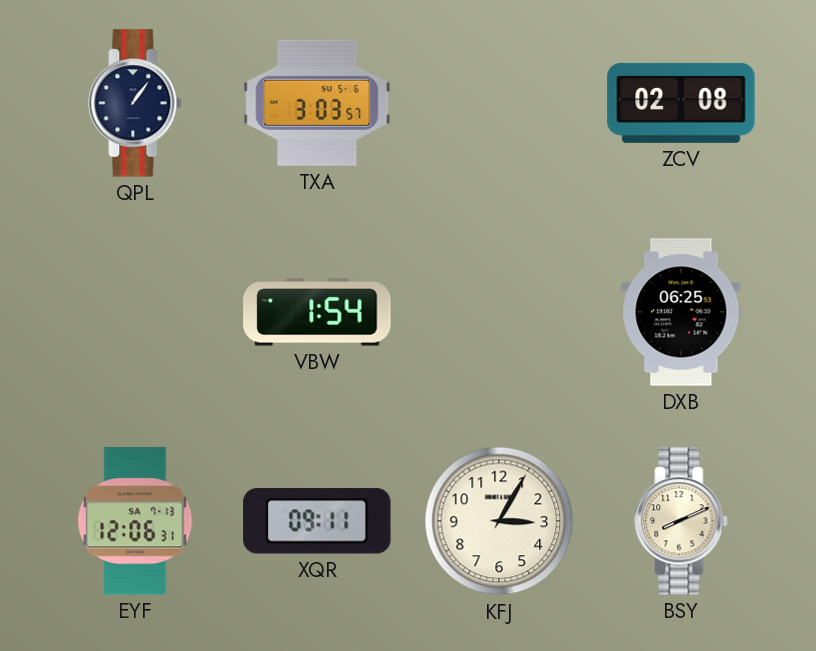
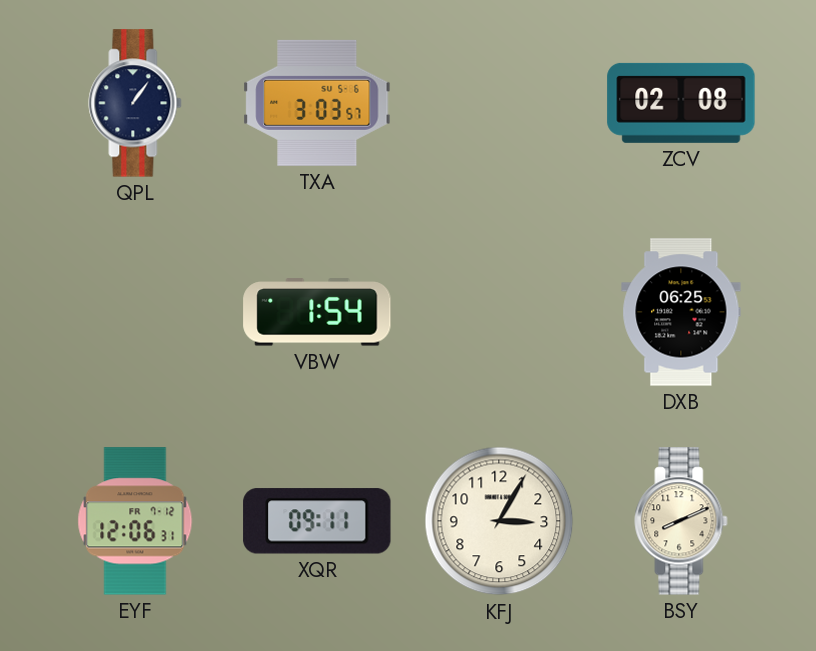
EYF date: SA 7-13 -> FR 7-12
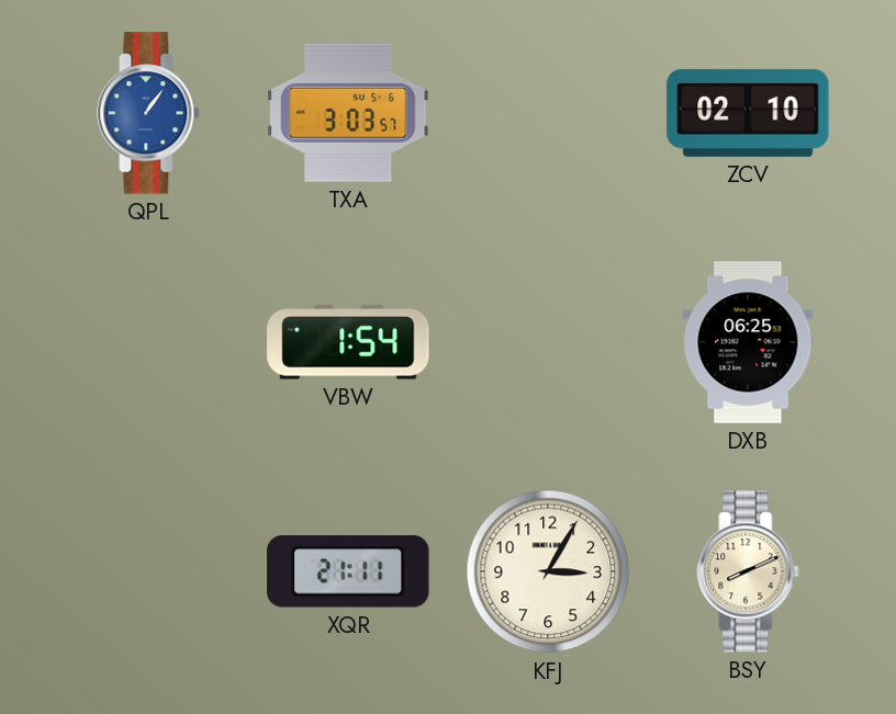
QPL dial: navy -> blue
ZCV: 02:08 -> 02:10
EYF: 12:06 -> none
XQR: 09:11 -> 21:11
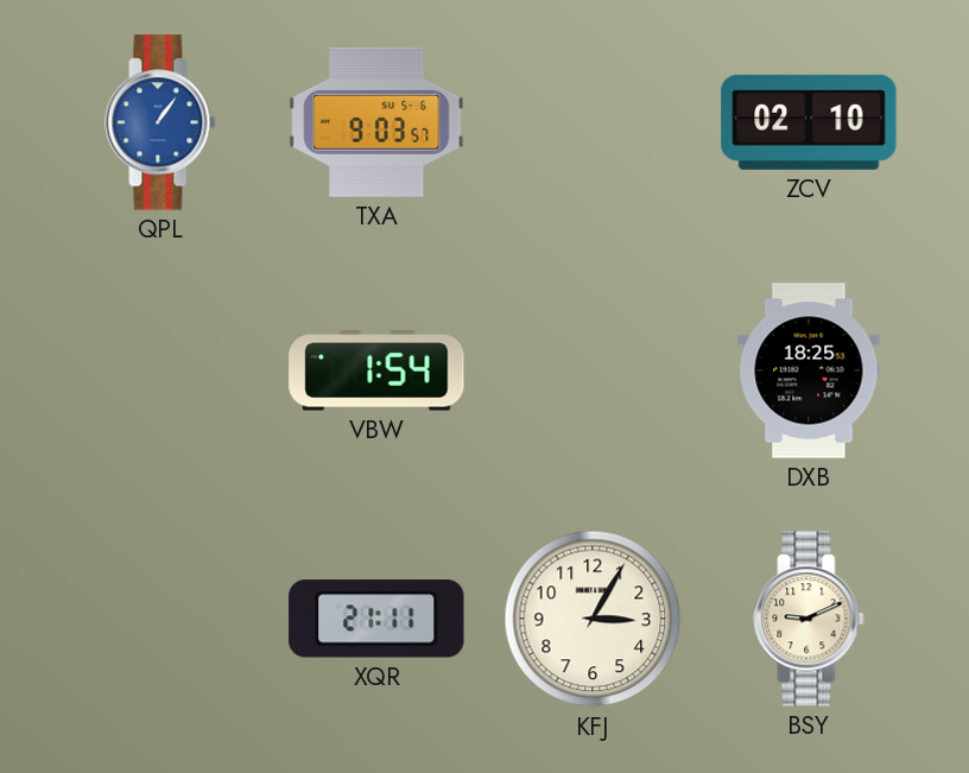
TXA: 3:03 -> 9:03
DXB: 06:25 -> 18:25
BSY: 8:11 -> 9:11
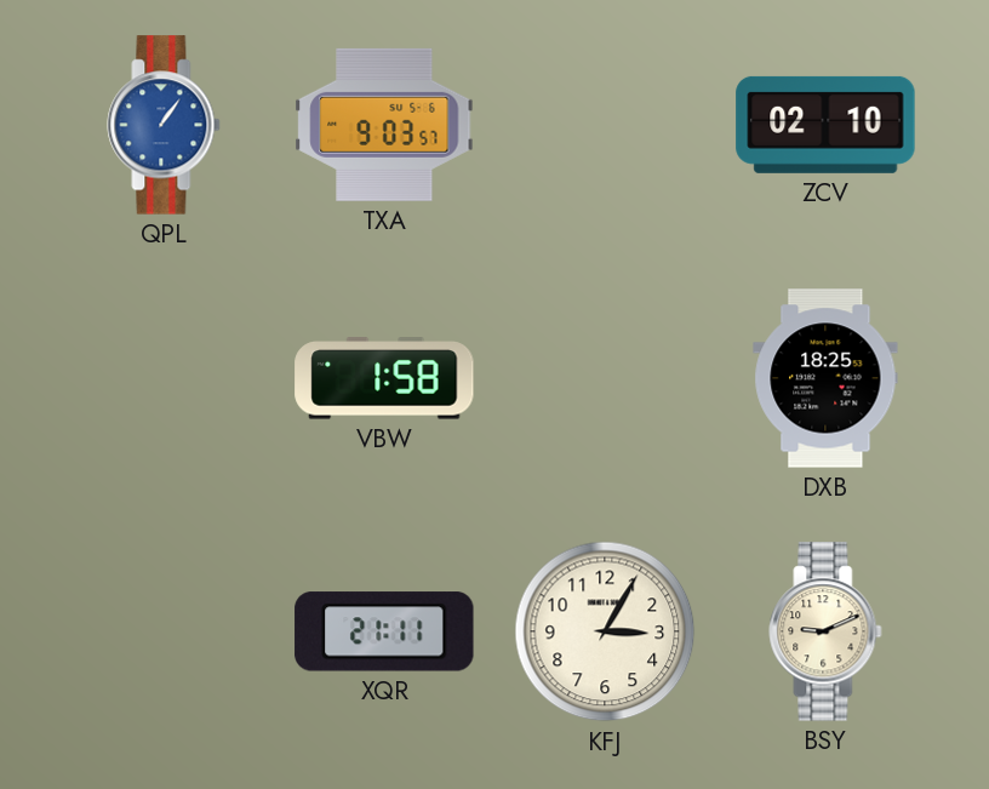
VBW: 1:54 -> 1:58
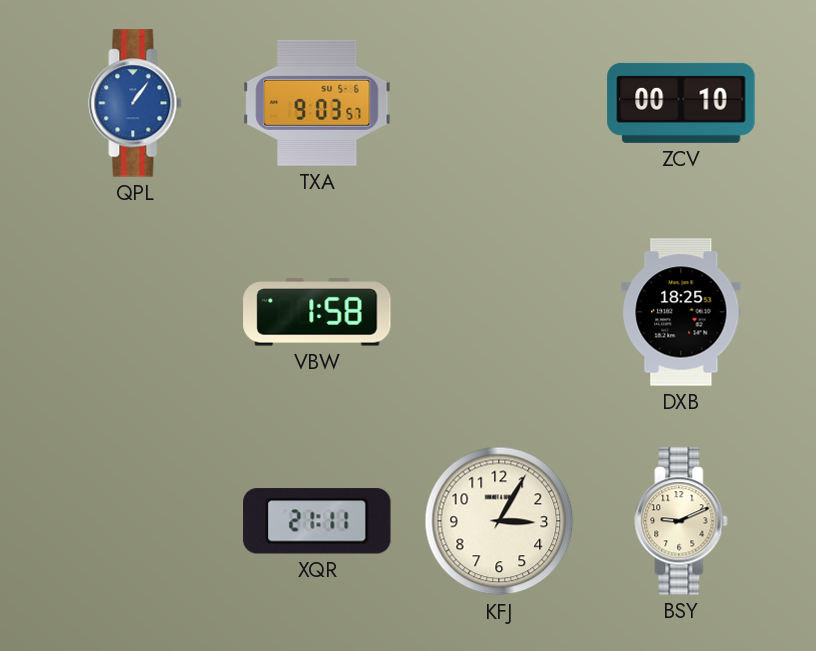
ZCV: 02:10 -> 00:10
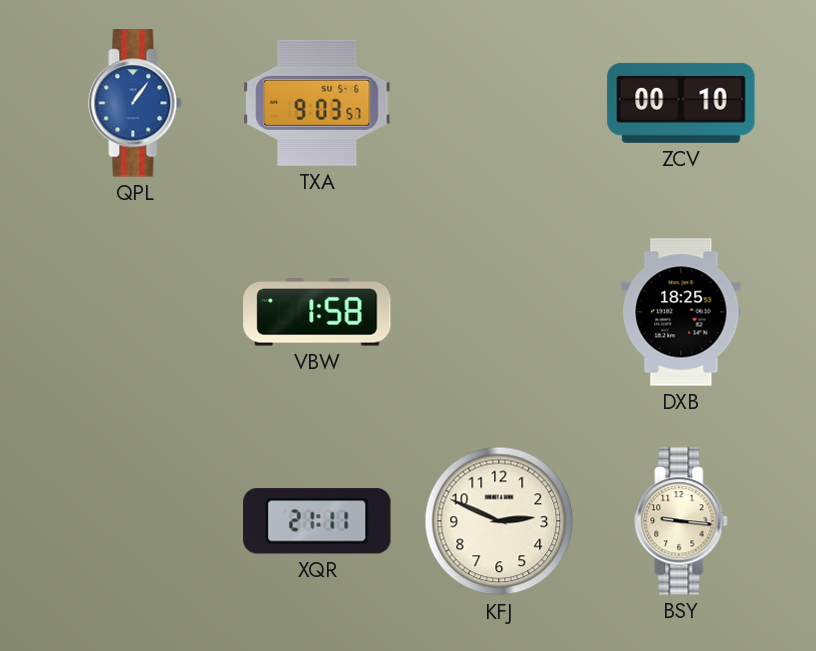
KFJ: 3:05 -> 2:49
BSY: 9:11 -> 9:16
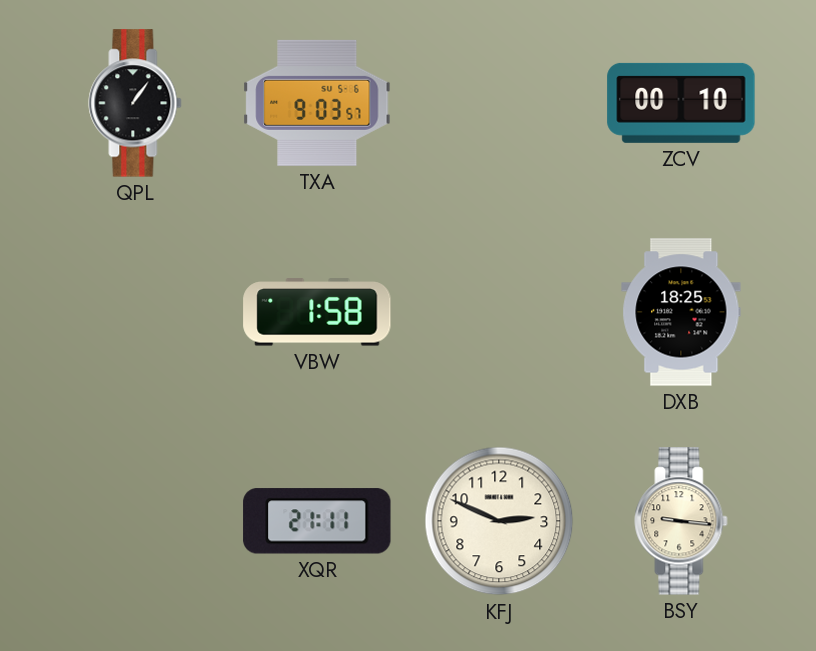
QPL dial: blue -> black
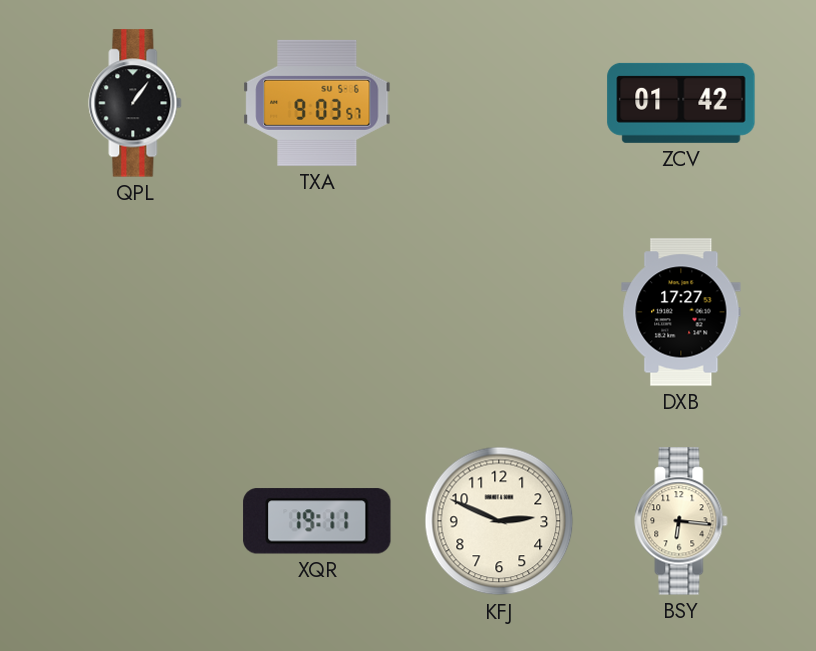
ZCV: 00:10 -> 01:42
VBW: 1:58 -> none
DXB: 18:25 -> 17:27
XQR: 21:11 -> 19:11
BSY: 9:16 -> 6:16
